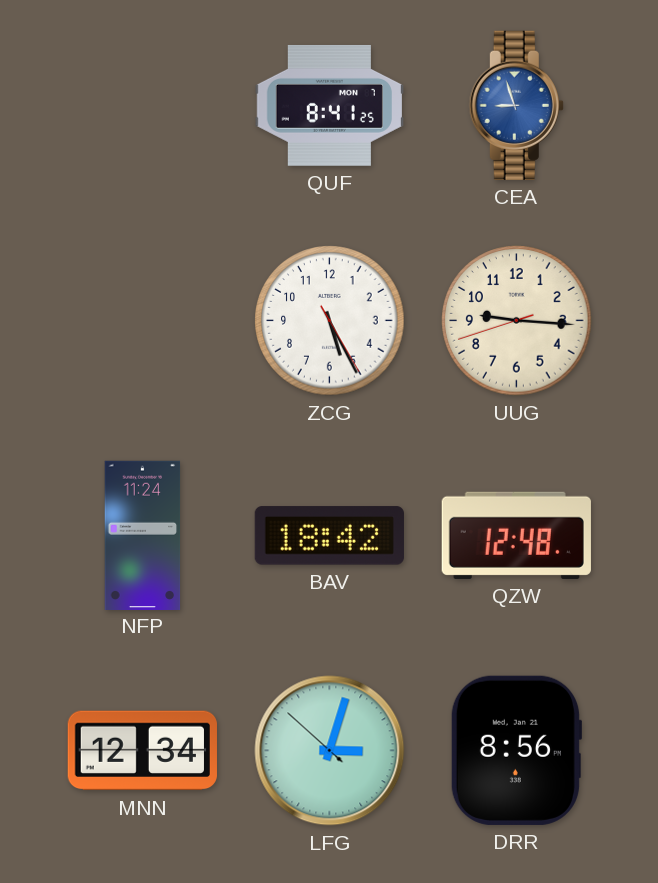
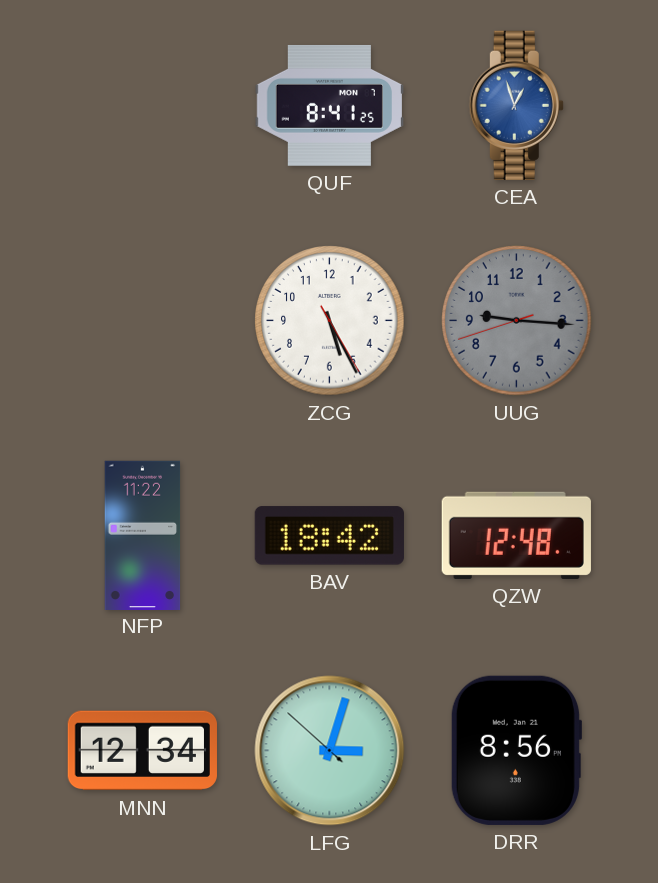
CEA: 8:57 -> 12:57
UUG dial: cream -> grey
NFP: 11:24 -> 11:22
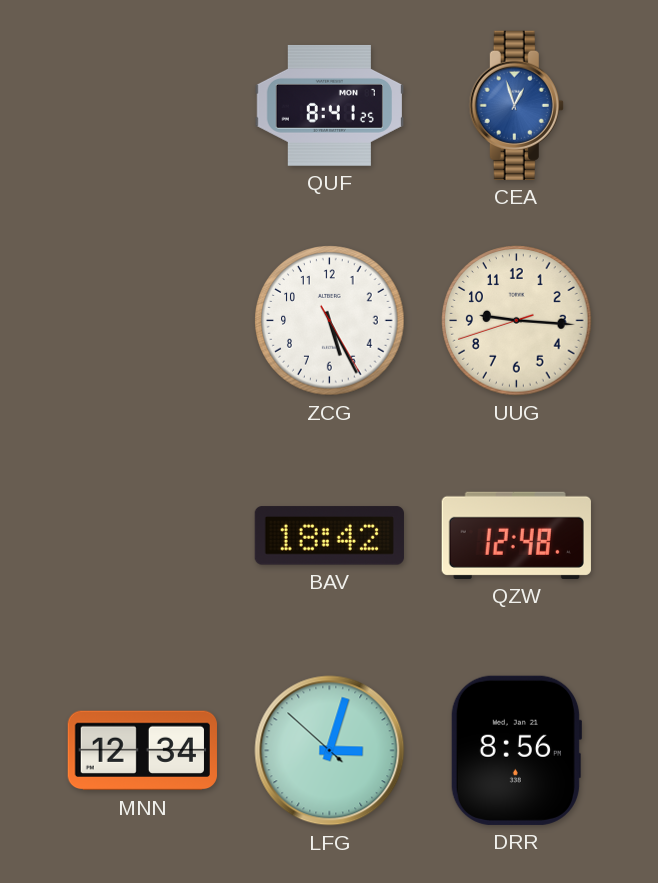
UUG dial: grey -> cream
NFP: 11:22 -> none
